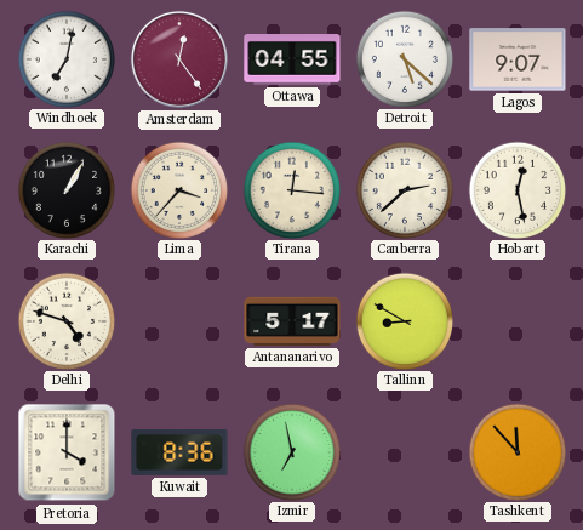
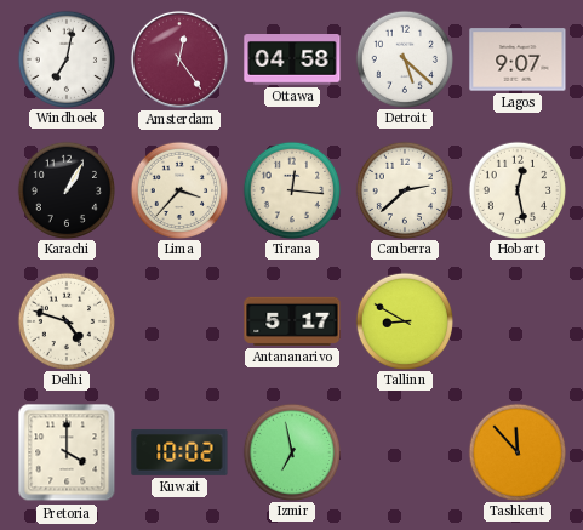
Ottawa: 04:55 -> 04:58
Kuwait: 8:36 -> 10:02
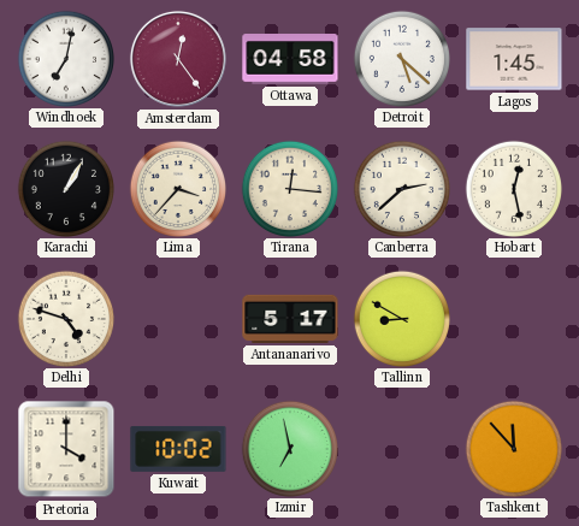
Lagos: 9:07 -> 1:45
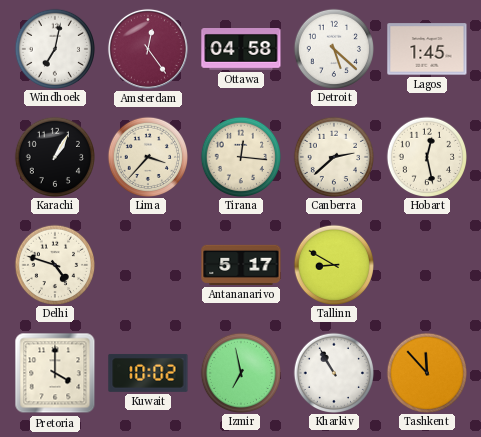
Kharkiv: none -> 10:55
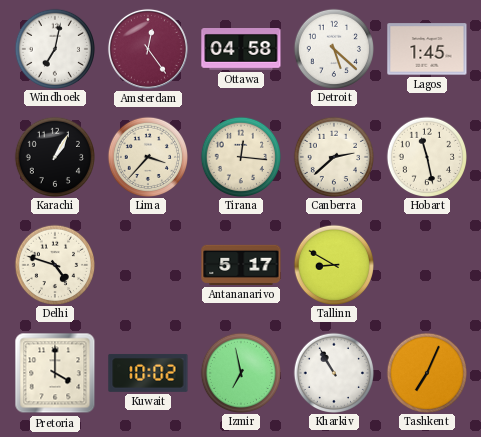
Hobart: 12:28 -> 11:28
Tashkent: 11:53 -> 7:04
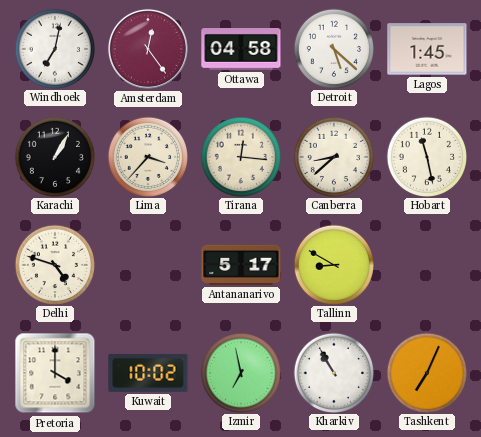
Canberra: 2:38 -> 8:38
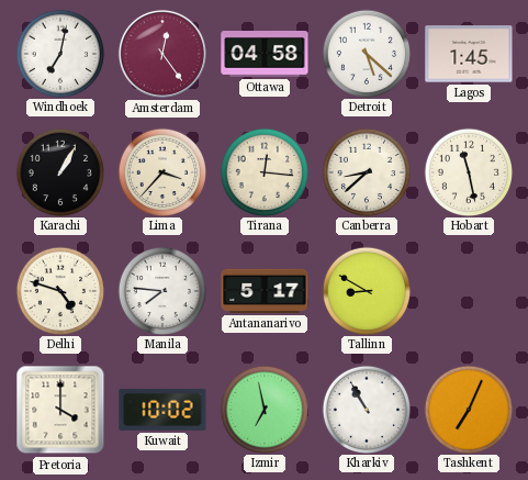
Manila: none -> 7:46
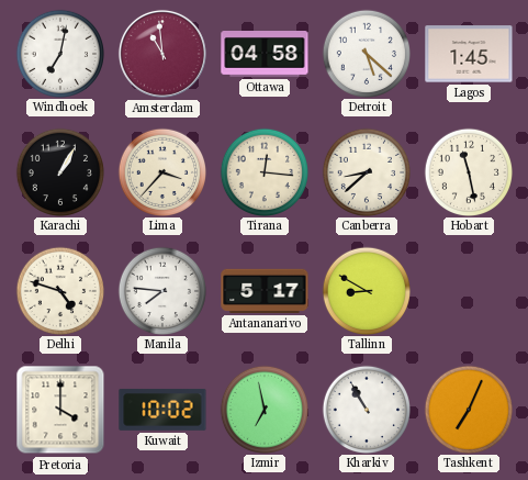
Amsterdam: 12:24 -> 10:59
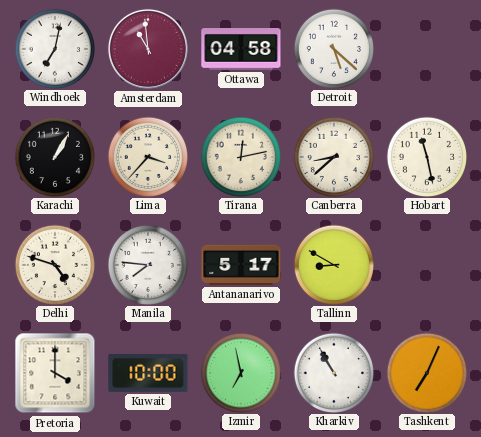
Lagos: 1:45 -> none
Tirana: 12:16 -> 12:13
Kuwait: 10:02 -> 10:00
